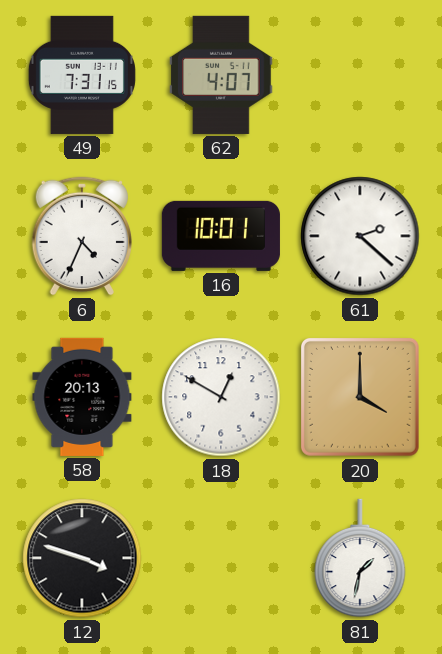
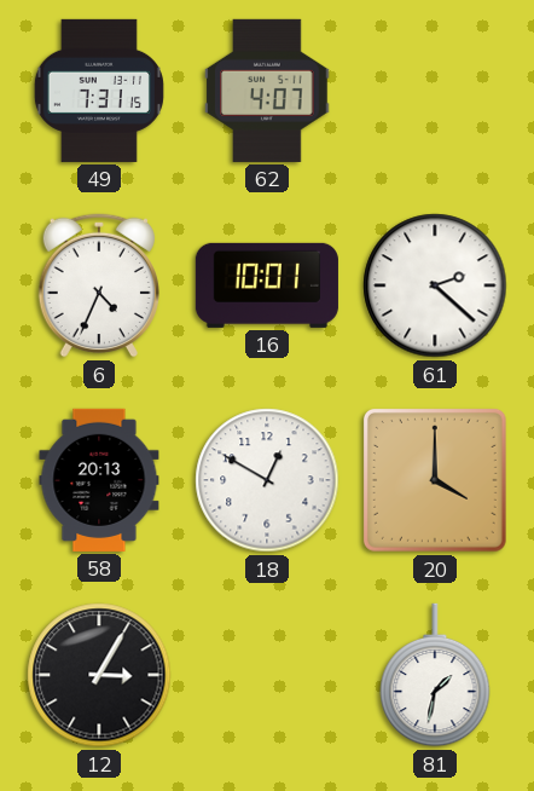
12: 3:48 -> 3:05
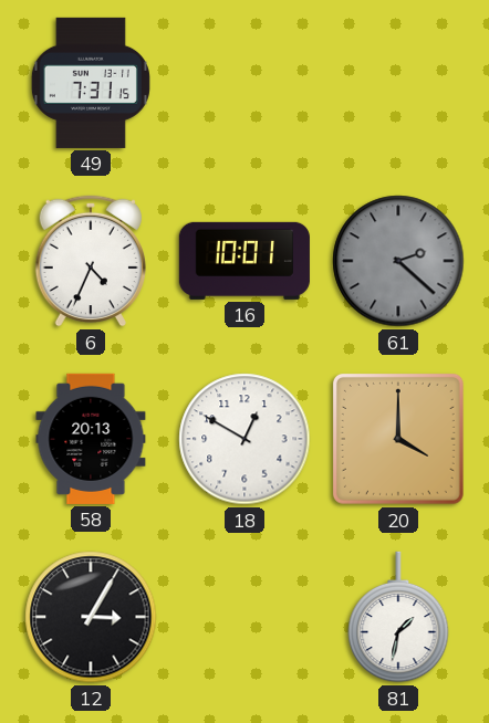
62: 4:07 -> none
61 dial: white -> grey
